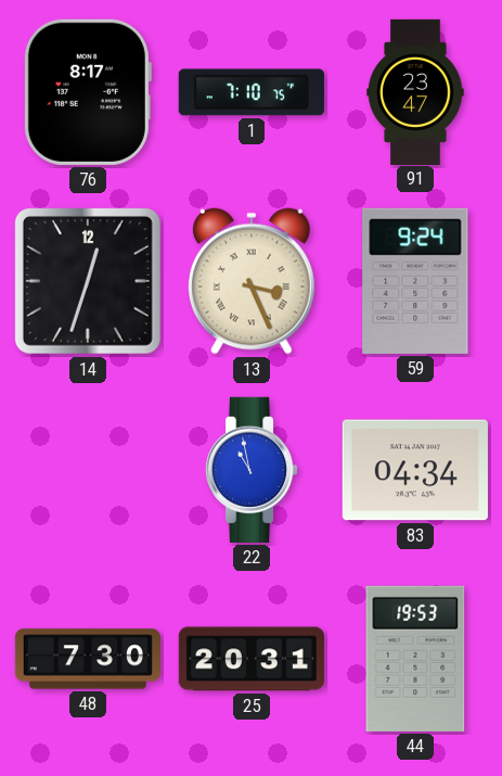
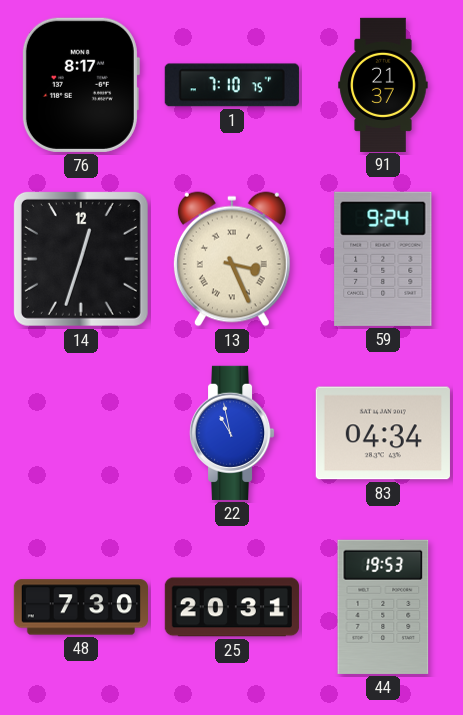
91: 23:47 -> 21:37
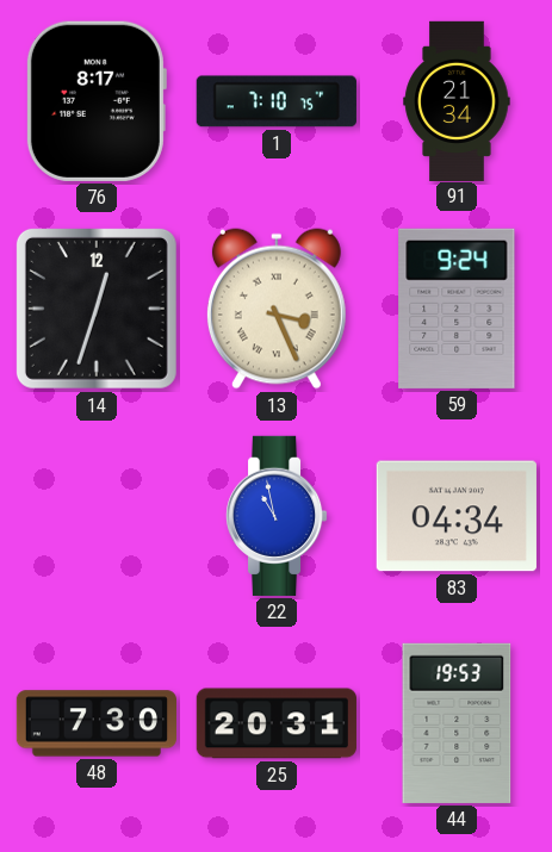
91: 21:37 -> 21:34
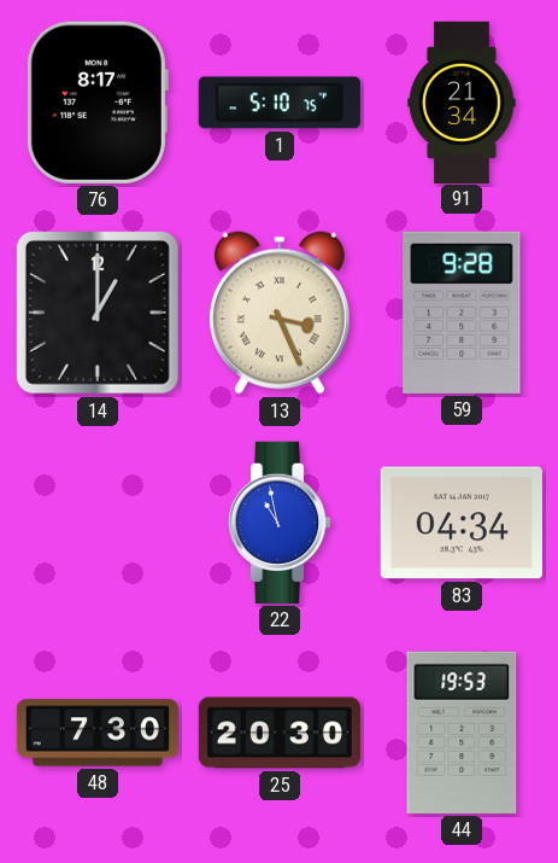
1: 7:10 -> 5:10
14: 12:33 -> 1:00
59: 9:24 -> 9:28
25: 20:31 -> 20:30
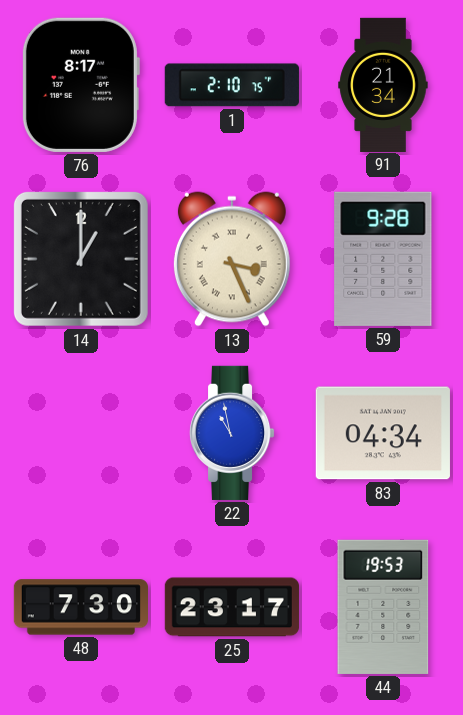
1: 5:10 -> 2:10
25: 20:30 -> 23:17
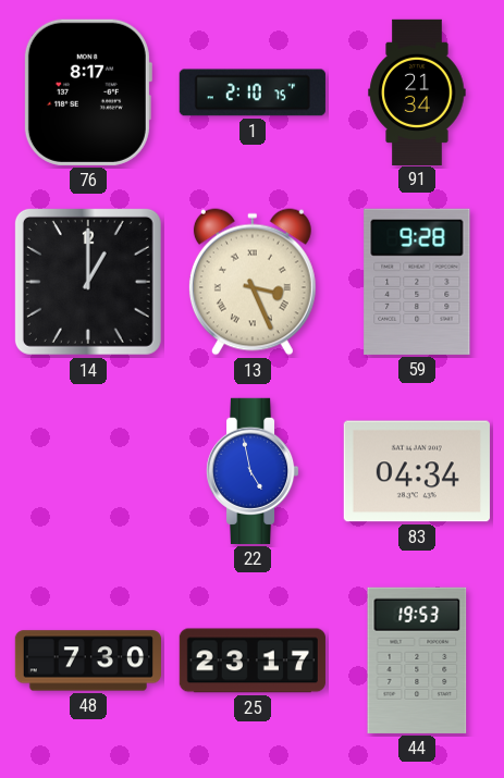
22: 10:58 -> 4:58
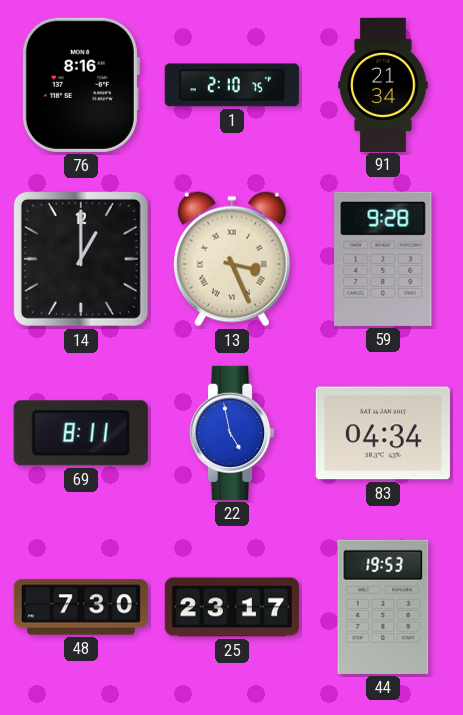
76: 8:17 -> 8:16
69: none -> 8:11
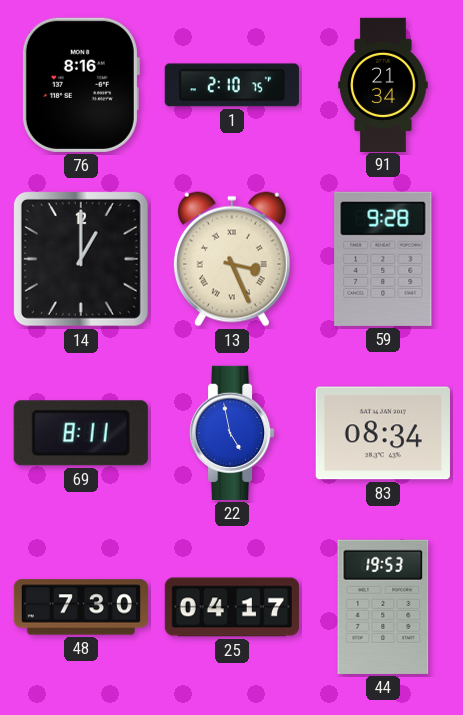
83: 04:34 -> 08:34
25: 23:17 -> 04:17
